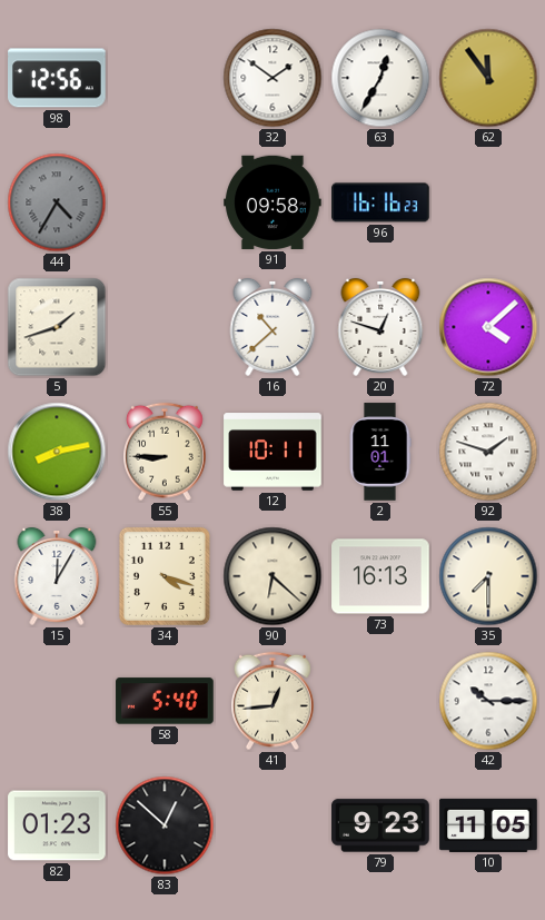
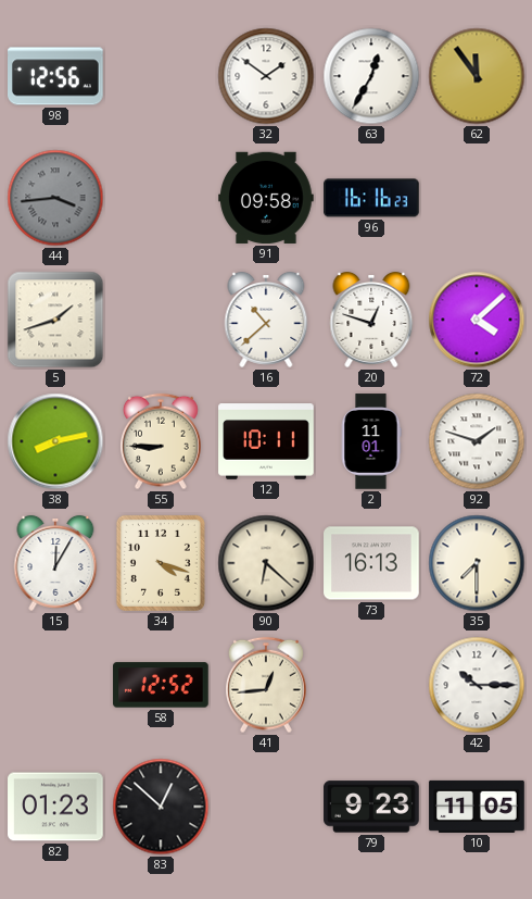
44: 4:35 -> 3:44
58: 5:40 -> 12:52
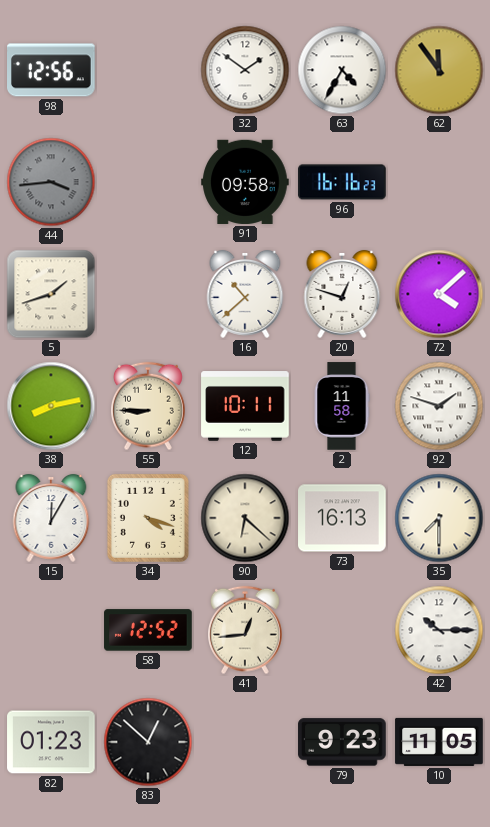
63: 12:35 -> 4:35
2: 11:01 -> 11:58
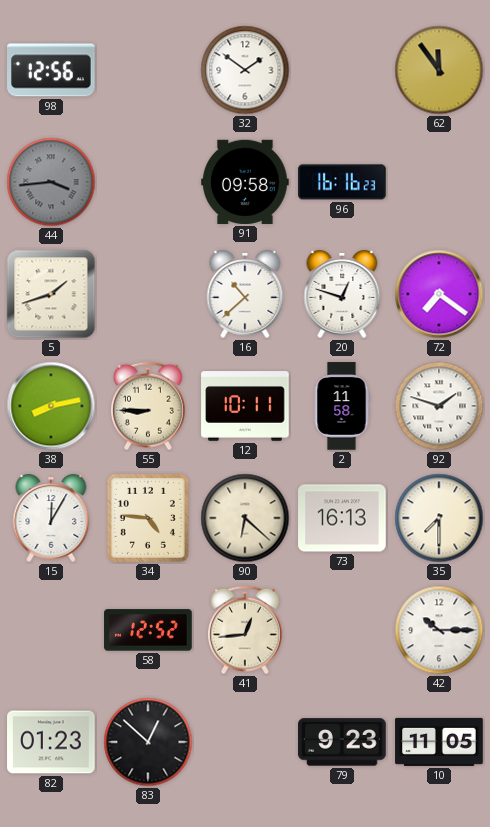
63: 4:35 -> none
72: 4:08 -> 7:21
34: 4:18 -> 4:46
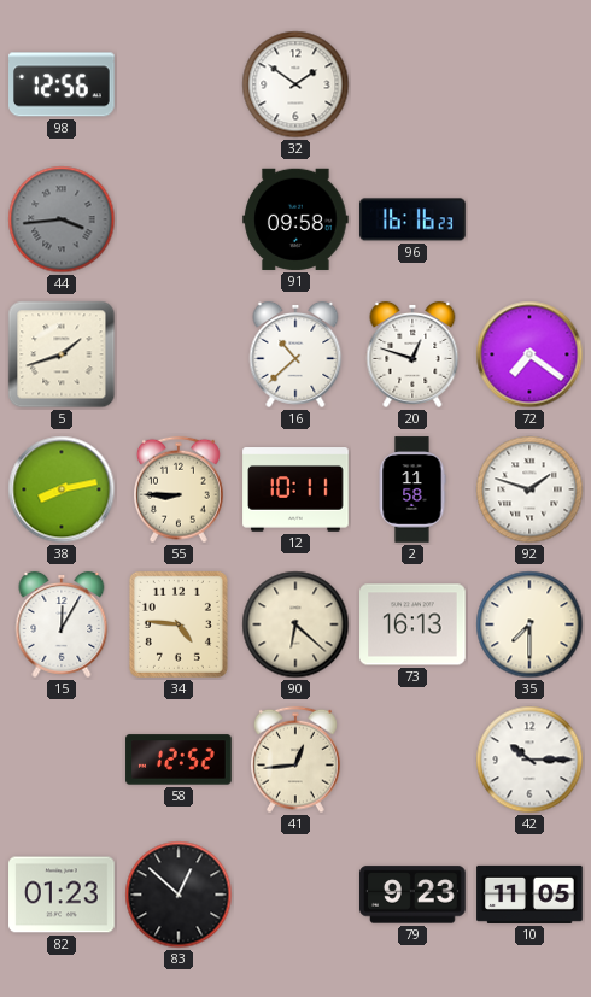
62: 11:54 -> none
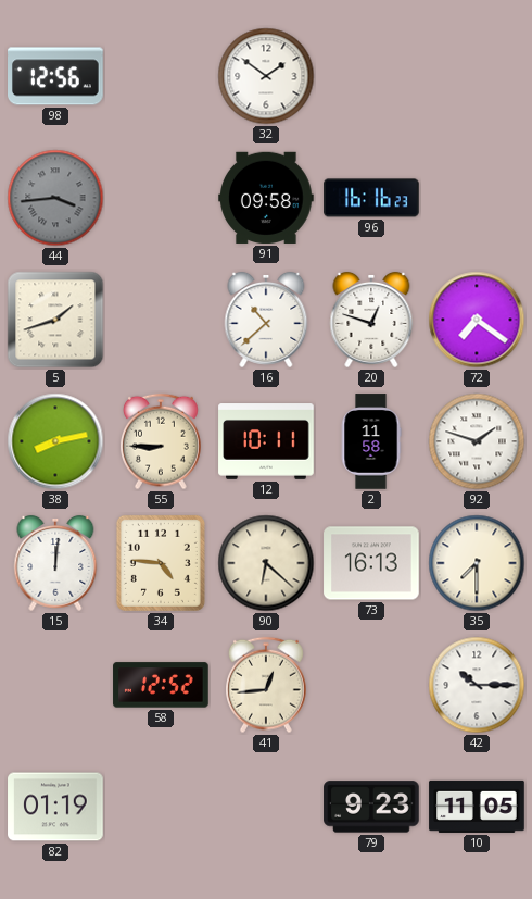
15: 12:05 -> 12:01
82: 01:23 -> 01:19
83: 12:52 -> none
